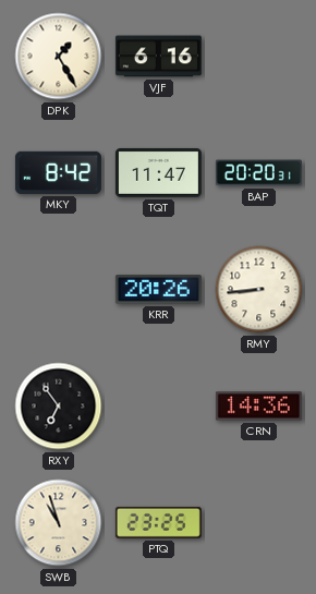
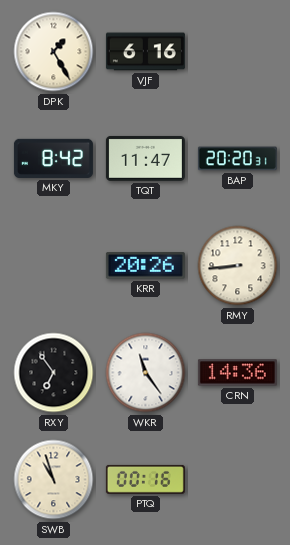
WKR: none -> 11:24
PTQ: 23:25 -> 00:16
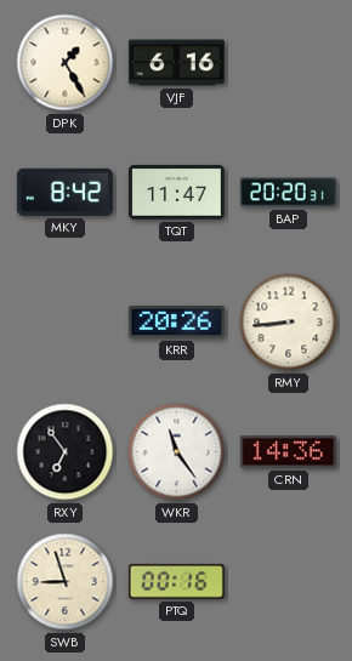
SWB: 10:57 -> 8:57
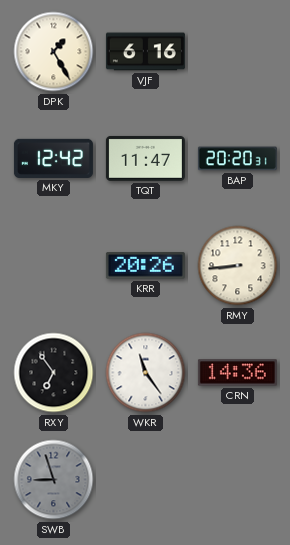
MKY: 8:42 -> 12:42
SWB dial: cream -> grey
PTQ: 00:16 -> none
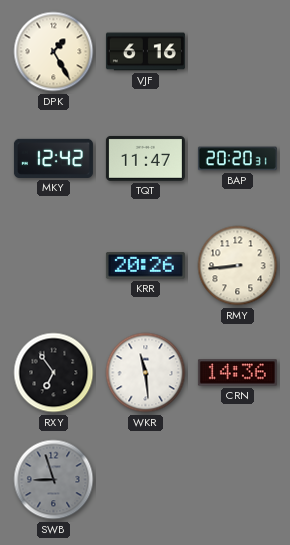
WKR: 11:24 -> 11:29
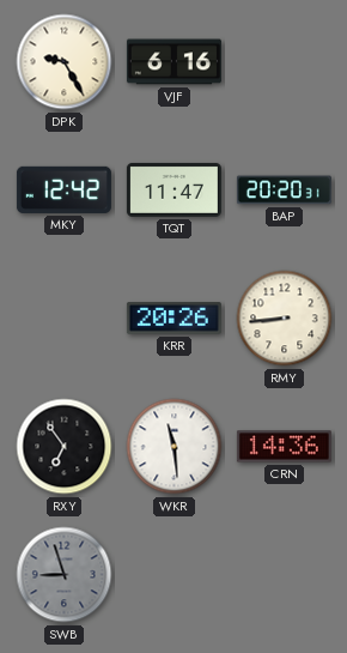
DPK: 1:25 -> 9:25
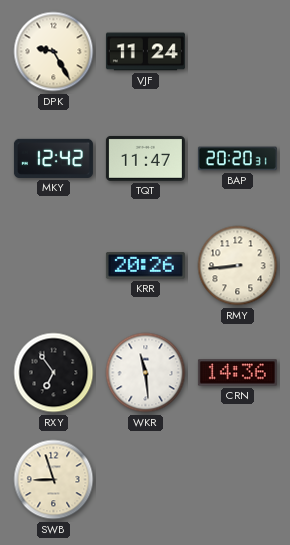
VJF: 6:16 -> 11:24
SWB dial: grey -> cream
